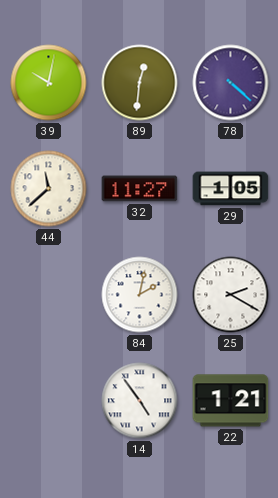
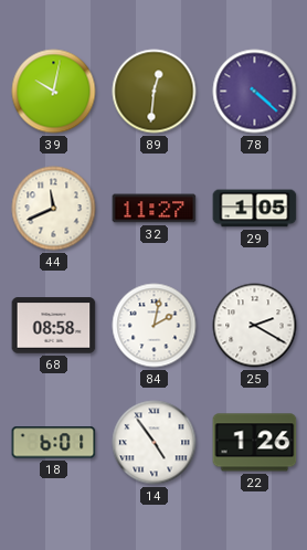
44: 11:38 -> 11:41
68: none -> 08:58
18: none -> 6:01
22: 1:21 -> 1:26
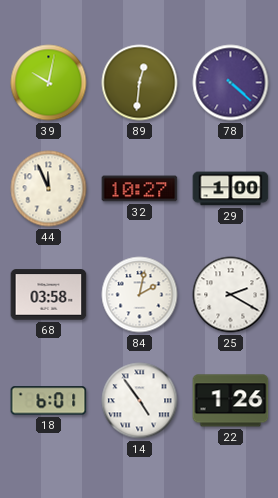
44: 11:41 -> 11:56
32: 11:27 -> 10:27
29: 1:05 -> 1:00
68: 08:58 -> 03:58
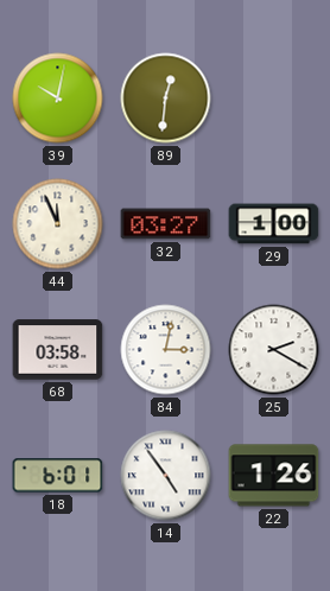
78: 4:22 -> none
32: 10:27 -> 03:27
84: 2:02 -> 3:02
